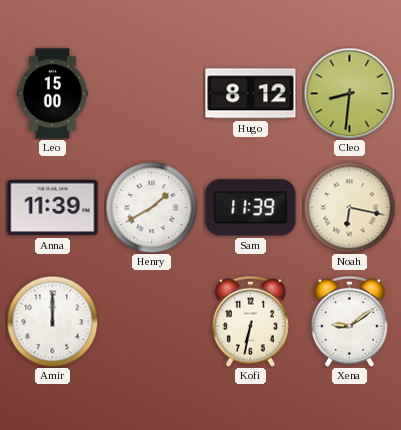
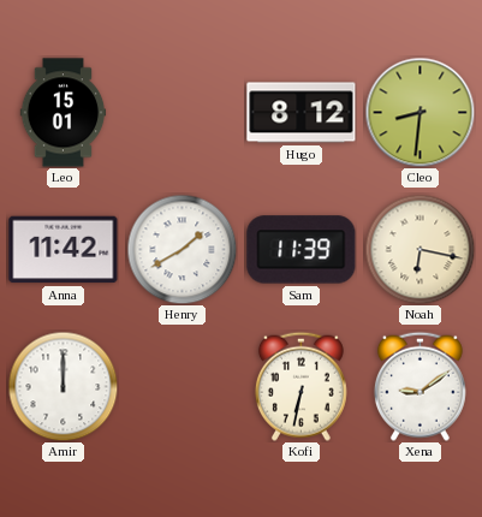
Leo: 15:00 -> 15:01
Anna: 11:39 -> 11:42
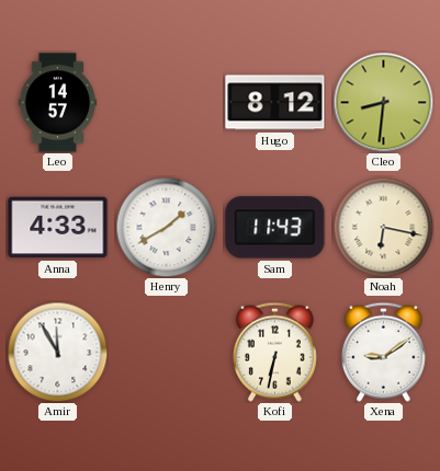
Leo: 15:01 -> 14:57
Anna: 11:42 -> 4:33
Sam: 11:39 -> 11:43
Amir: 12:00 -> 11:55
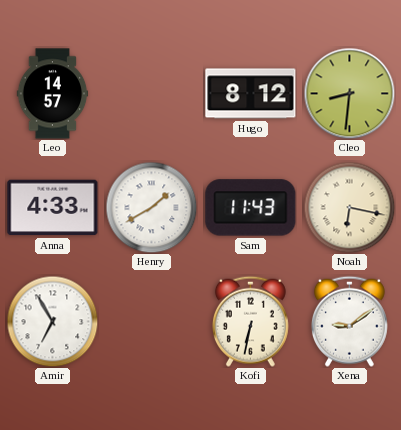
Amir: 11:55 -> 6:55
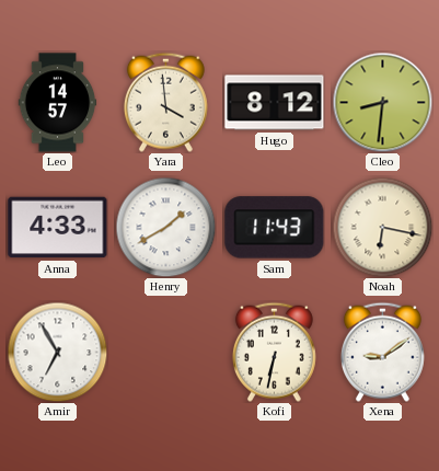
Yara: none -> 3:59
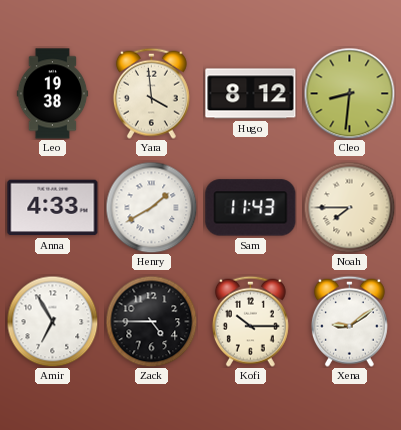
Leo: 14:57 -> 19:38
Noah: 6:17 -> 7:45
Zack: none -> 4:45
Kofi: 6:32 -> 10:15
